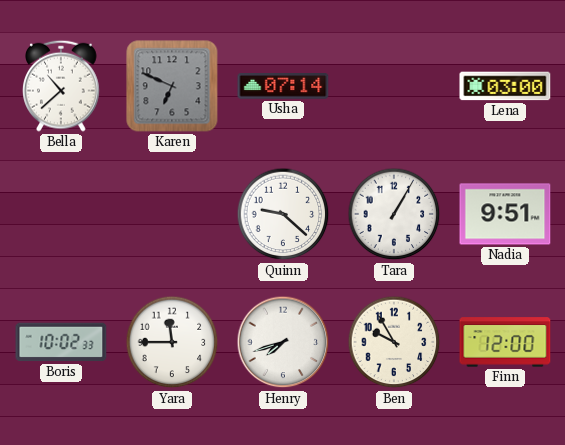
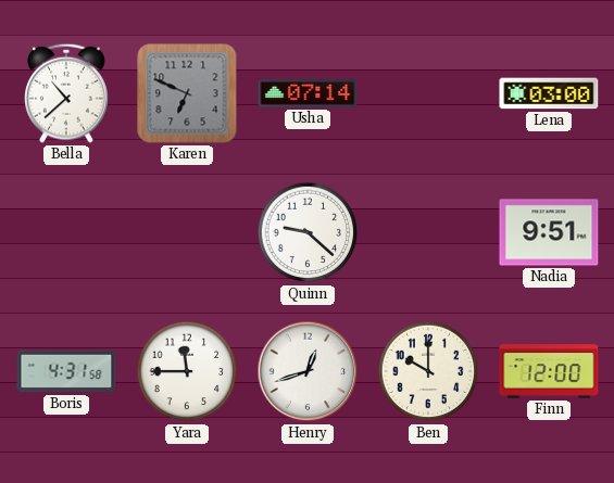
Tara: 1:05 -> none
Boris: 10:02 -> 4:31
Henry: 7:42 -> 12:42
Ben: 9:55 -> 10:00
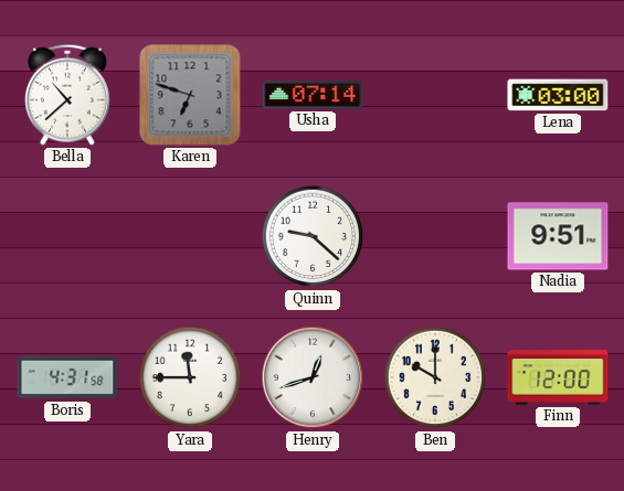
Karen: 6:49 -> 6:48
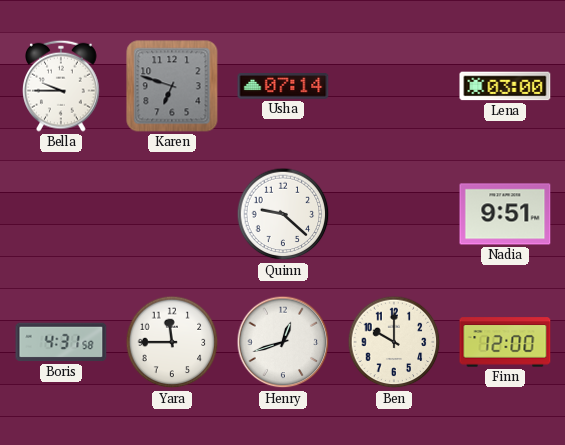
Bella: 10:38 -> 9:45
